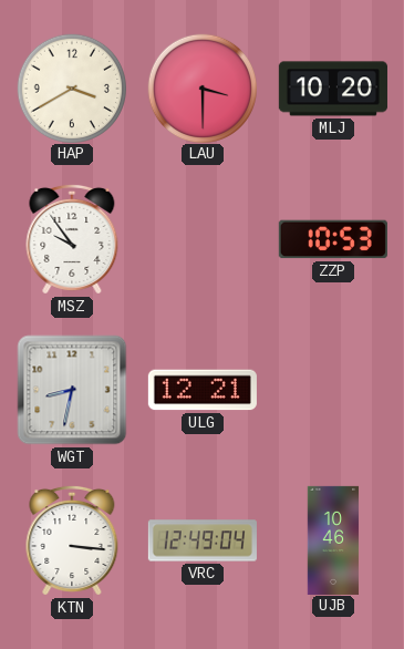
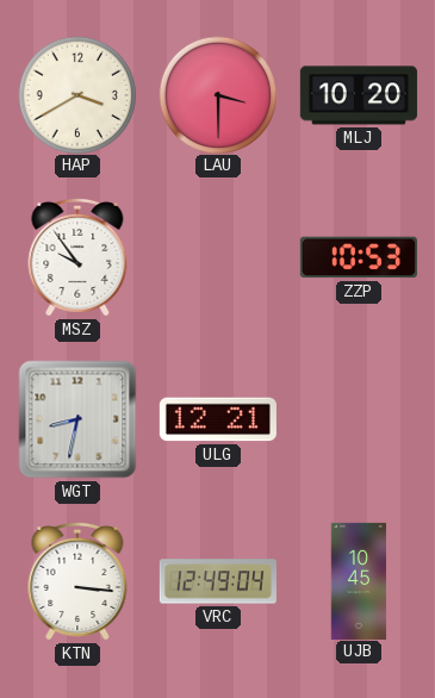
UJB: 10:46 -> 10:45
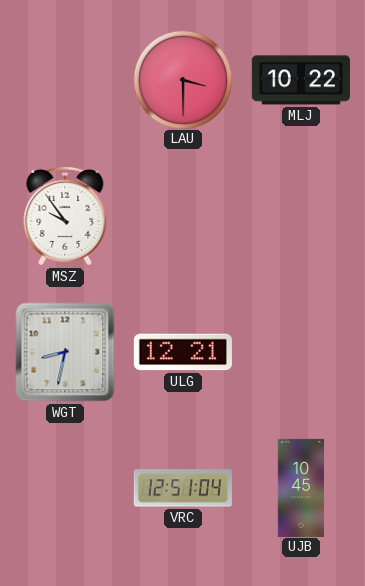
HAP: 3:40 -> none
MLJ: 10:20 -> 10:22
ZZP: 10:53 -> none
KTN: 3:16 -> none
VRC: 12:49 -> 12:51
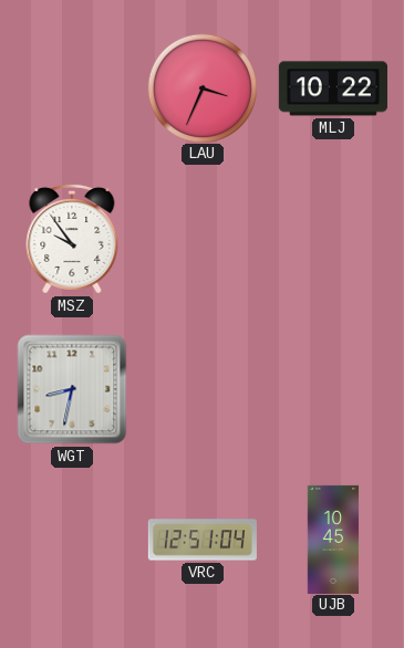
LAU: 3:30 -> 3:34
ULG: 12:21 -> none
